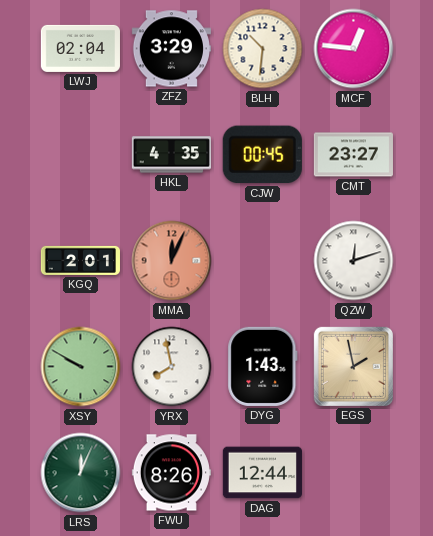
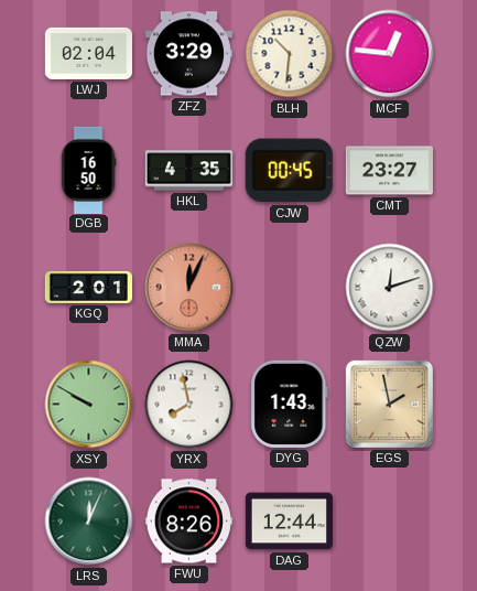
DGB: none -> 16:50
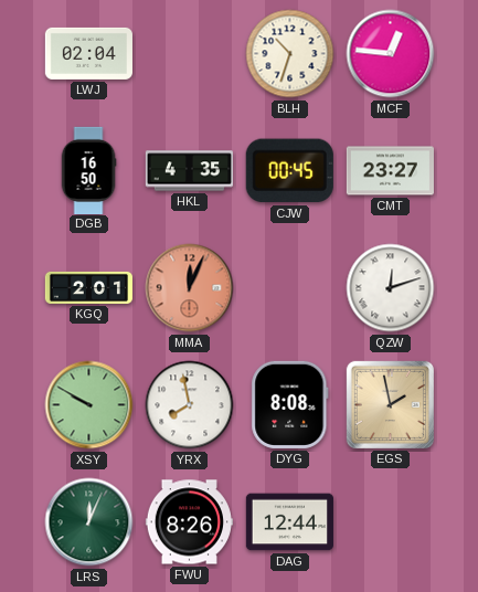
ZFZ: 3:29 -> none
BLH: 10:31 -> 10:33
DYG: 1:43 -> 8:08
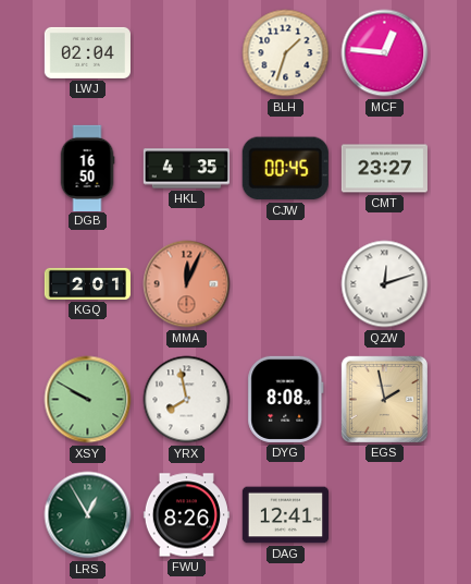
BLH: 10:33 -> 1:33
LRS: 12:04 -> 12:55
DAG: 12:44 -> 12:41
